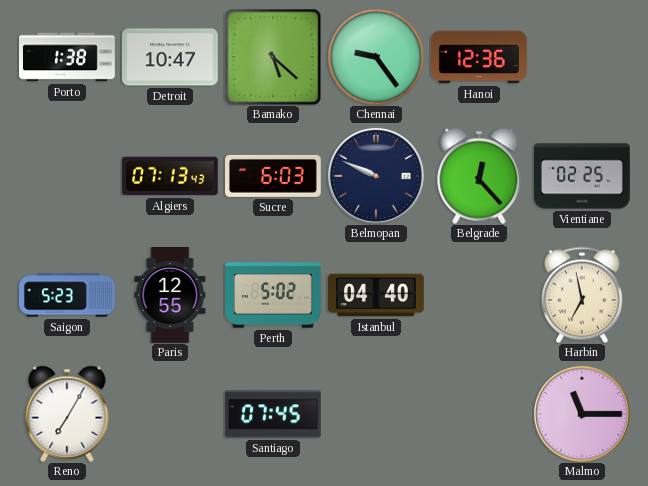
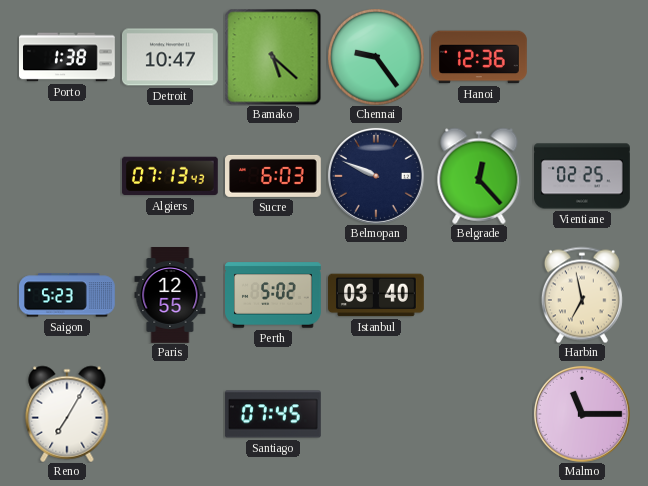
Istanbul: 04:40 -> 03:40
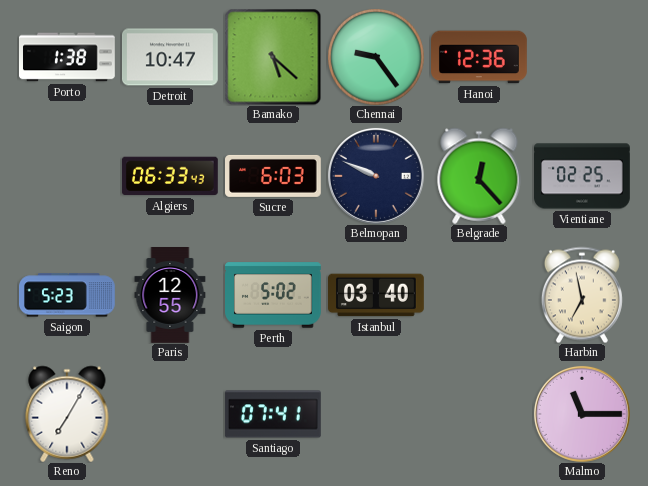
Algiers: 07:13 -> 06:33
Santiago: 07:45 -> 07:41
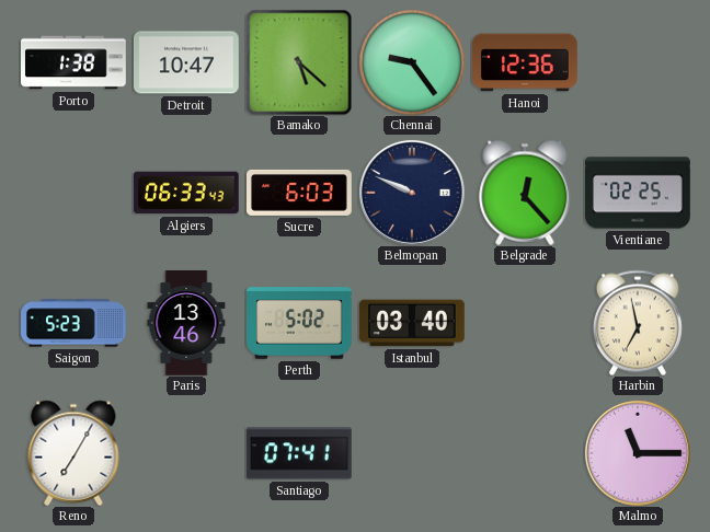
Paris: 12:55 -> 13:46
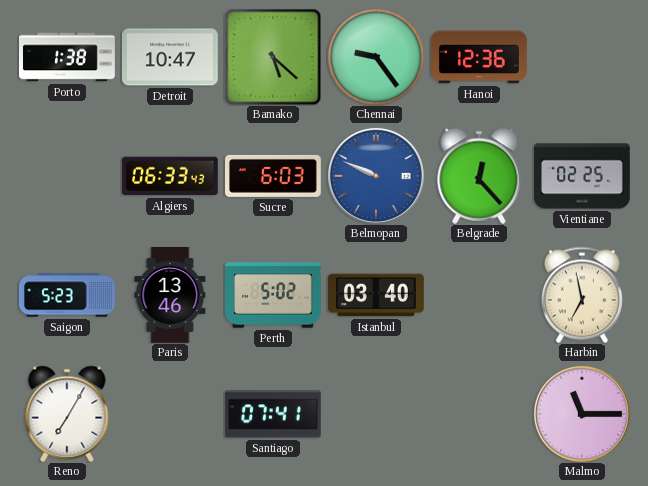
Belmopan dial: navy -> blue
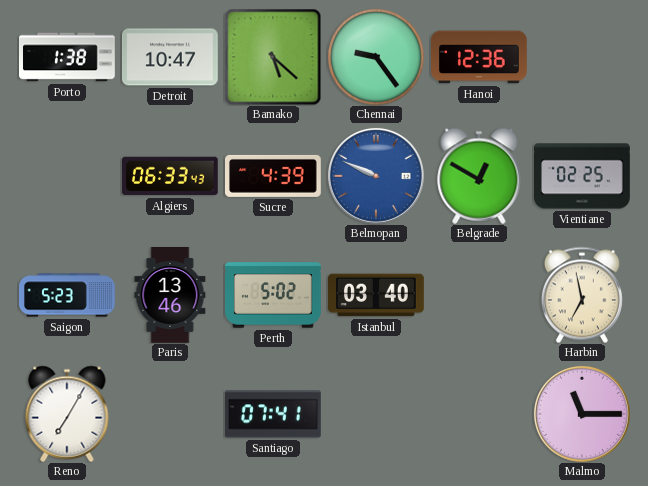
Sucre: 6:03 -> 4:39
Belgrade: 12:23 -> 12:50
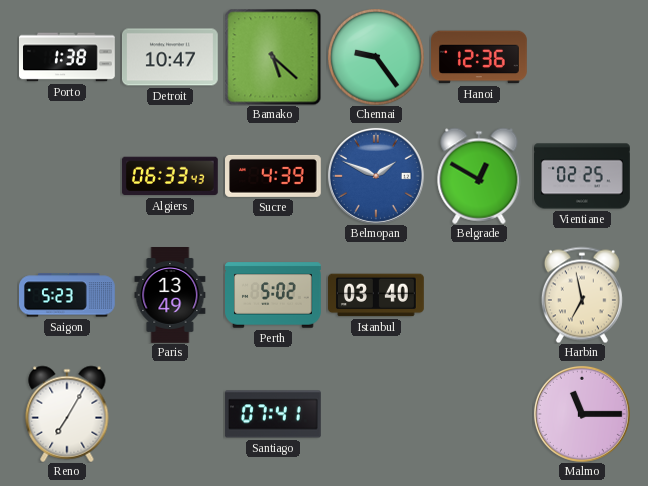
Belmopan: 9:49 -> 1:49
Paris: 13:46 -> 13:49
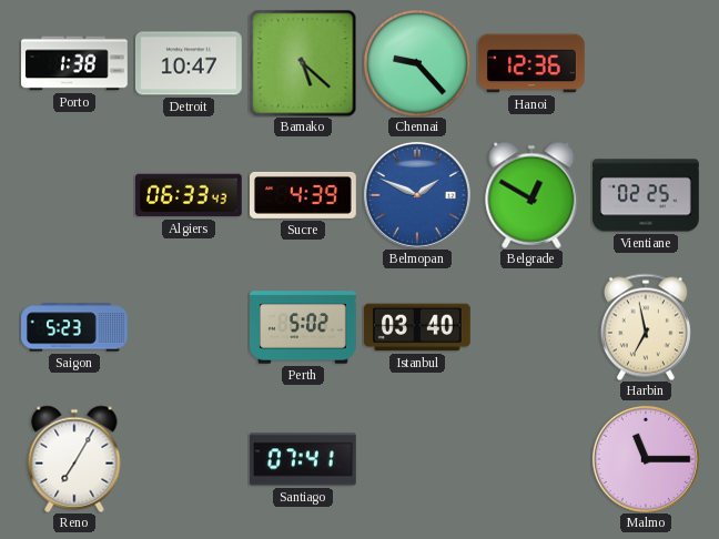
Chennai: 9:24 -> 9:23
Paris: 13:49 -> none
